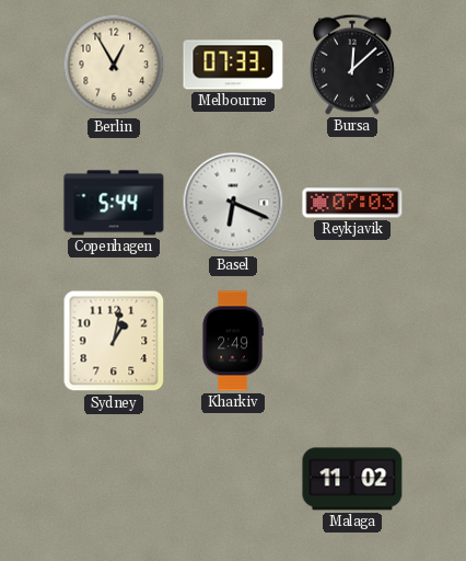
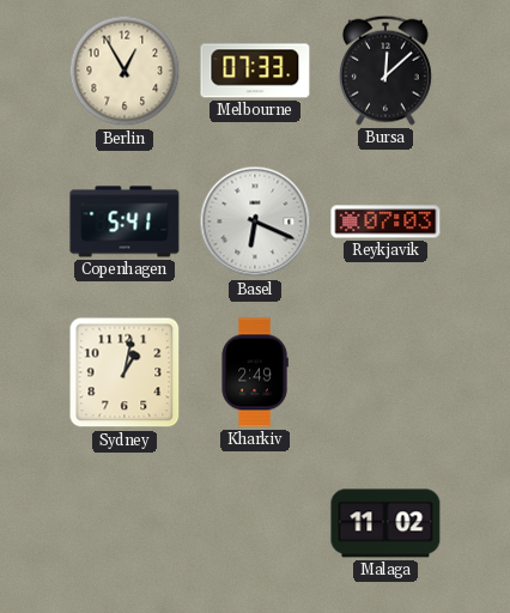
Copenhagen: 5:44 -> 5:41
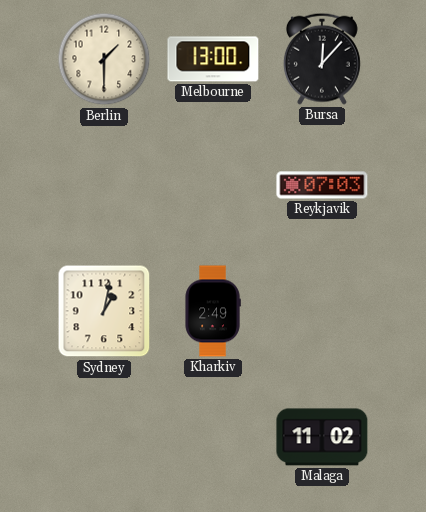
Berlin: 12:55 -> 1:30
Melbourne: 07:33 -> 13:00
Bursa: 12:08 -> 12:07
Copenhagen: 5:41 -> none
Basel: 6:19 -> none
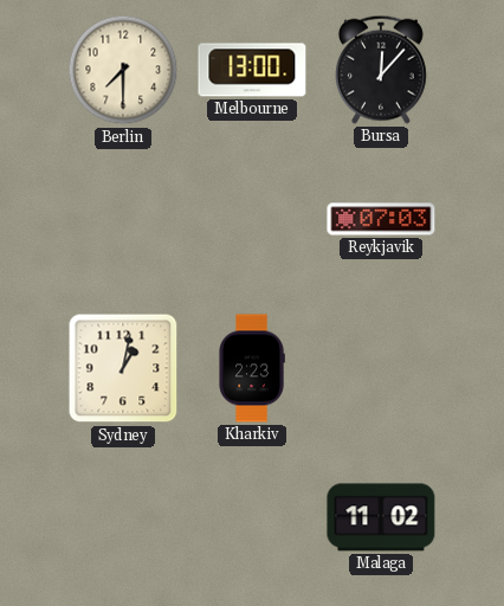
Berlin: 1:30 -> 7:30
Kharkiv: 2:49 -> 2:23
